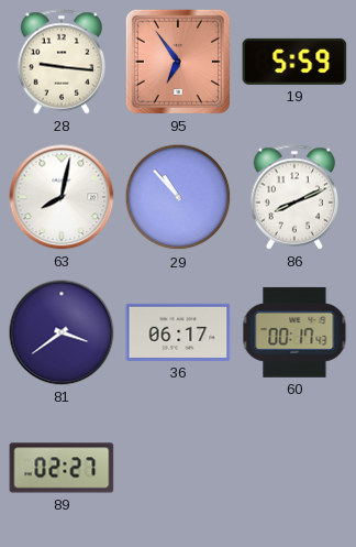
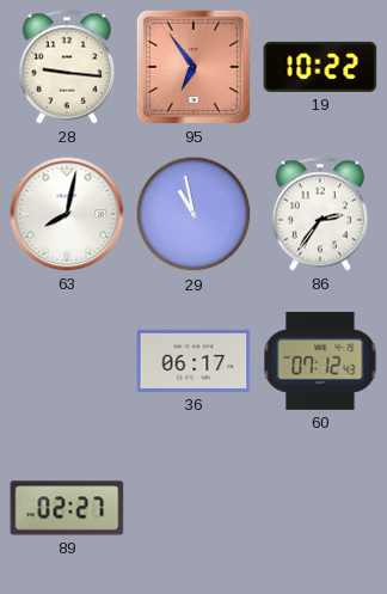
19: 5:59 -> 10:22
29: 10:53 -> 10:58
86: 8:11 -> 2:36
81: 3:39 -> none
60: 00:17 -> 07:12
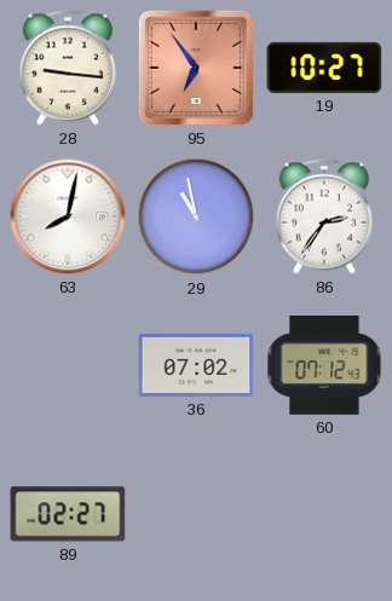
19: 10:22 -> 10:27
36: 06:17 -> 07:02
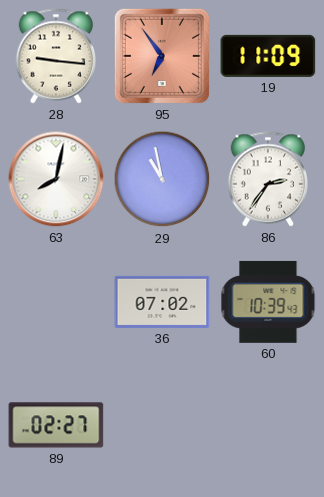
19: 10:27 -> 11:09
60: 07:12 -> 10:39
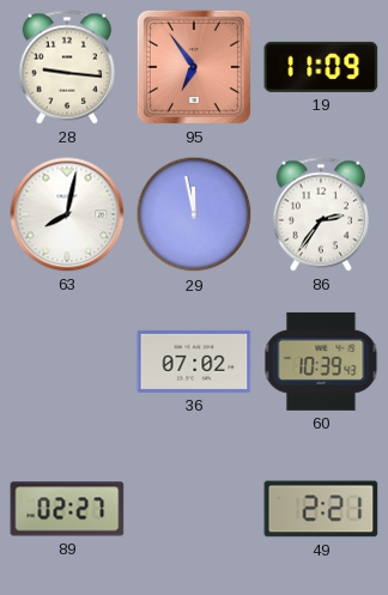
29: 10:58 -> 11:58
49: none -> 2:21
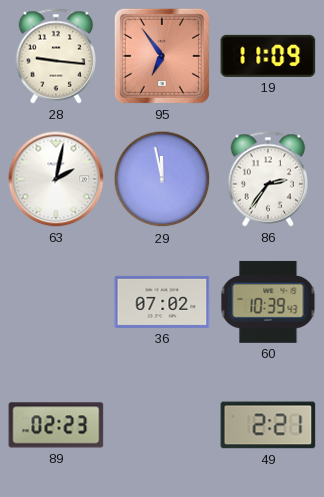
63: 8:02 -> 2:02
89: 02:27 -> 02:23
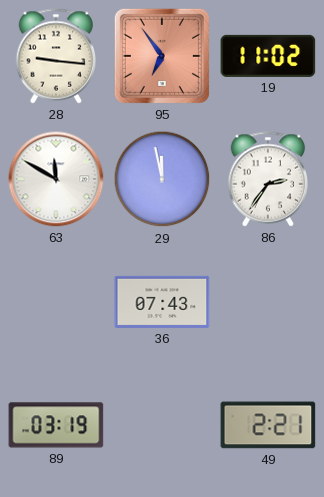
19: 11:09 -> 11:02
63: 2:02 -> 11:50
36: 07:02 -> 07:43
60: 10:39 -> none
89: 02:23 -> 03:19
